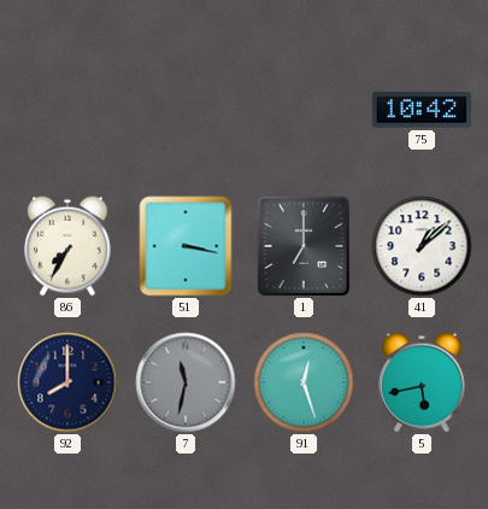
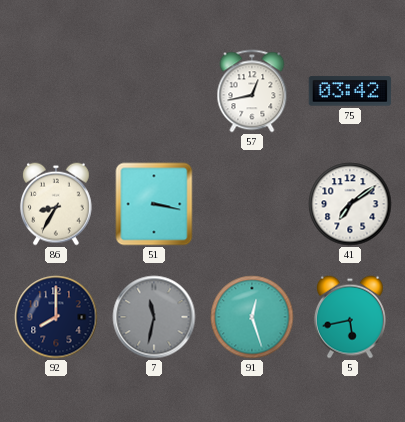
57: none -> 12:43
75: 10:42 -> 03:42
86: 7:35 -> 8:35
1: 7:00 -> none
41: 1:08 -> 7:09
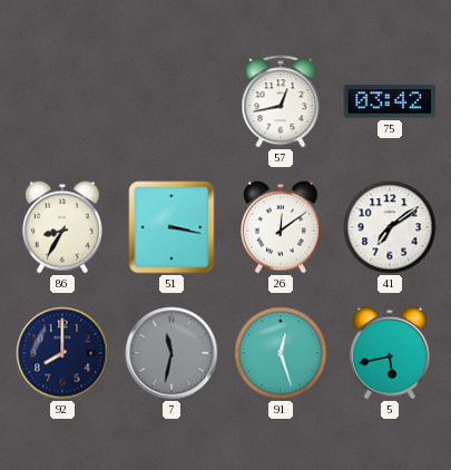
26: none -> 12:09
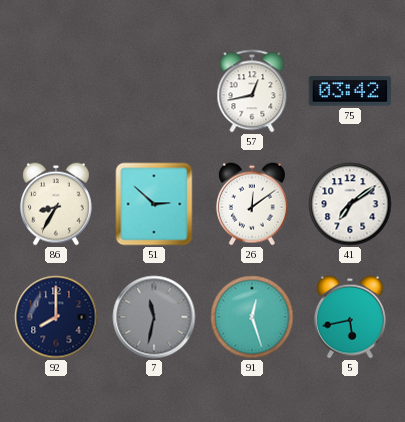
51: 3:17 -> 2:52
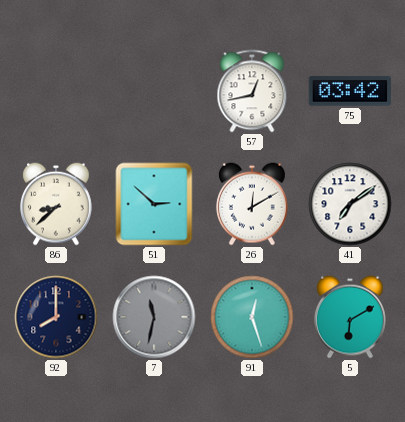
86: 8:35 -> 8:38
26: 12:09 -> 12:10
5: 5:43 -> 6:10
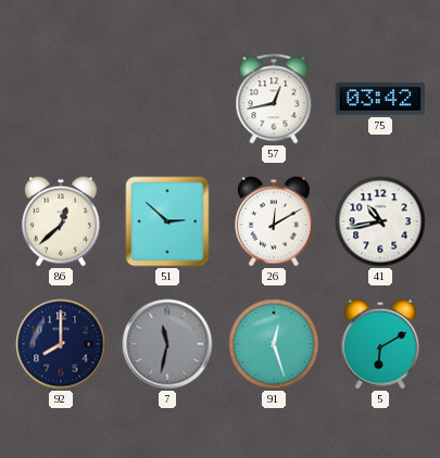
86: 8:38 -> 12:38
41: 7:09 -> 10:43
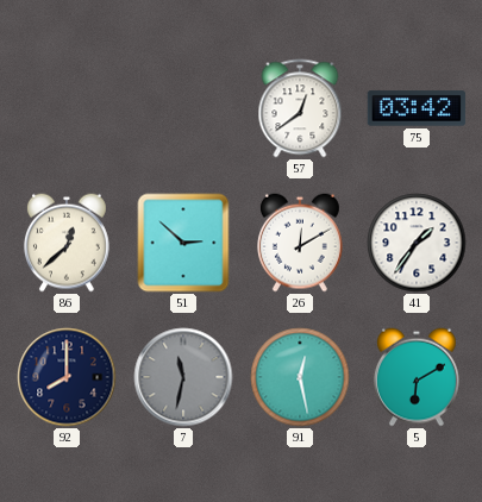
57: 12:43 -> 12:39
41: 10:43 -> 1:36
91: 12:27 -> 12:28
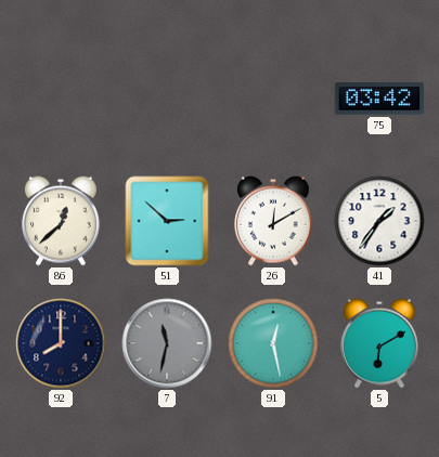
57: 12:39 -> none
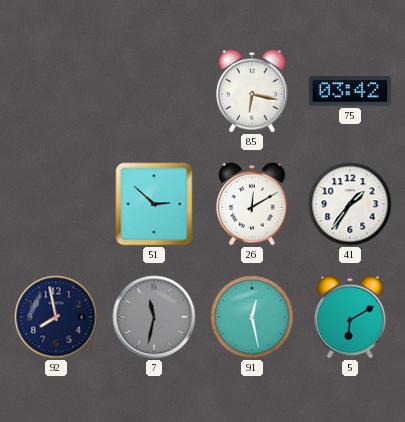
85: none -> 6:17
86: 12:38 -> none
92: 8:00 -> 7:58
